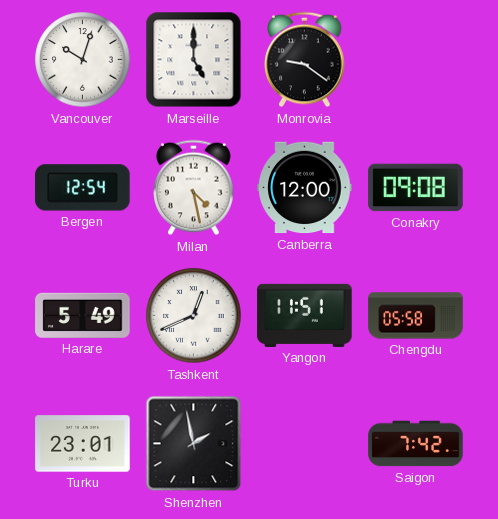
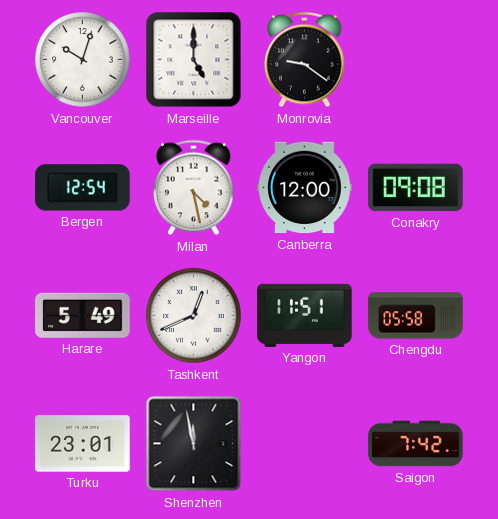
Shenzhen: 1:58 -> 11:58
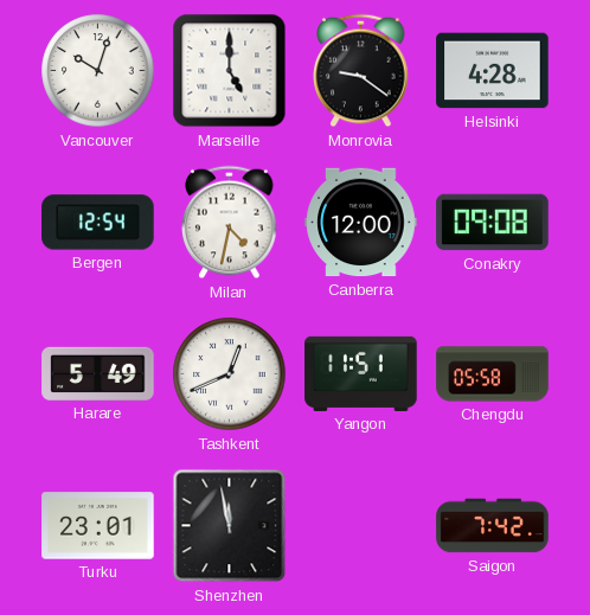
Helsinki: none -> 4:28
Milan: 4:28 -> 4:32
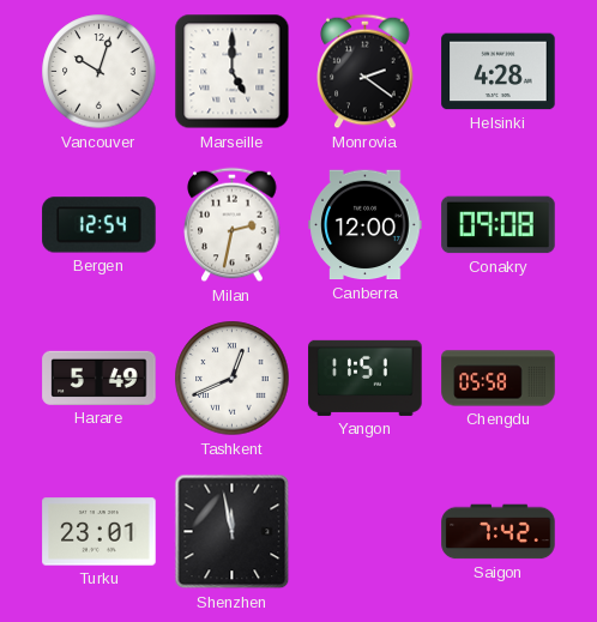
Monrovia: 9:21 -> 2:21
Milan: 4:32 -> 2:32
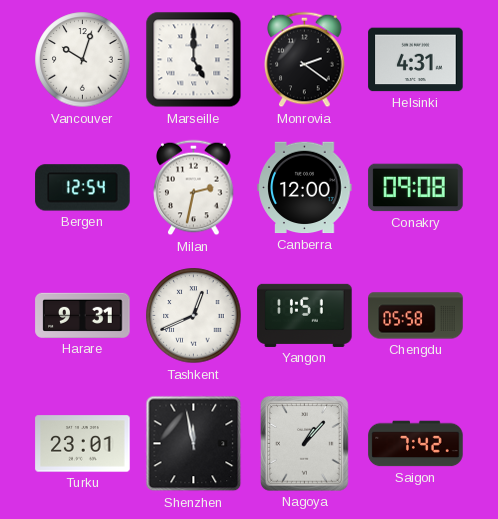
Helsinki: 4:28 -> 4:31
Harare: 5:49 -> 9:31
Nagoya: none -> 1:07
